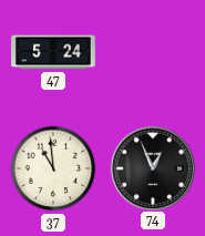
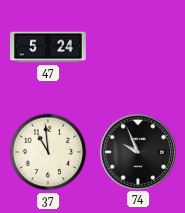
74: 12:56 -> 9:56
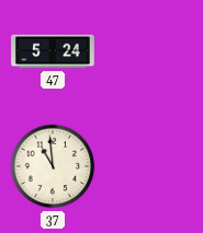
74: 9:56 -> none
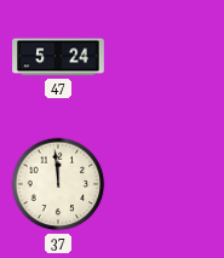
37: 10:59 -> 11:59
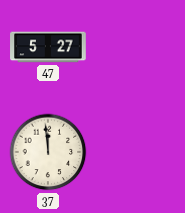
47: 5:24 -> 5:27
